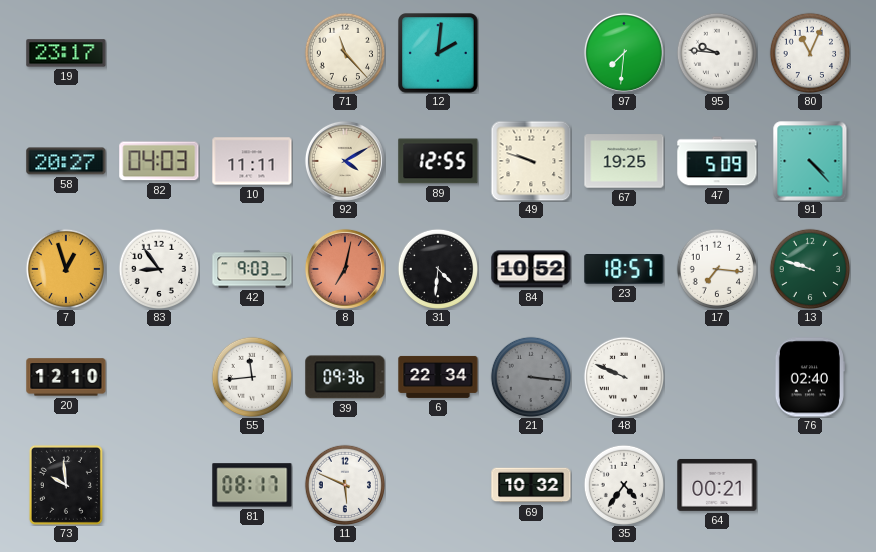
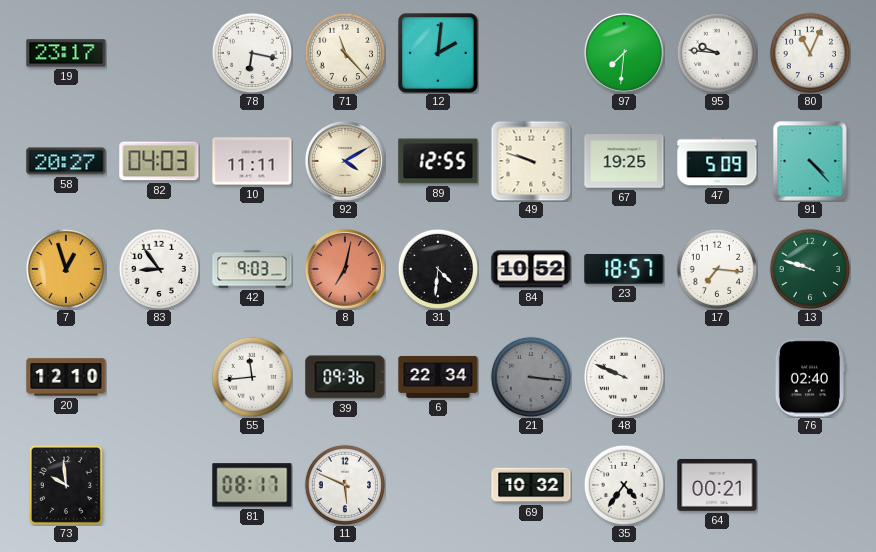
78: none -> 6:17
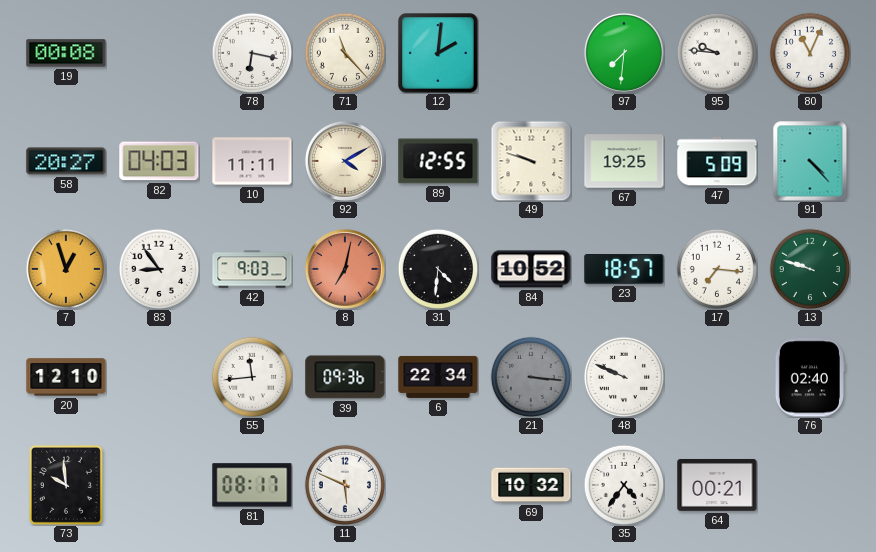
19: 23:17 -> 00:08
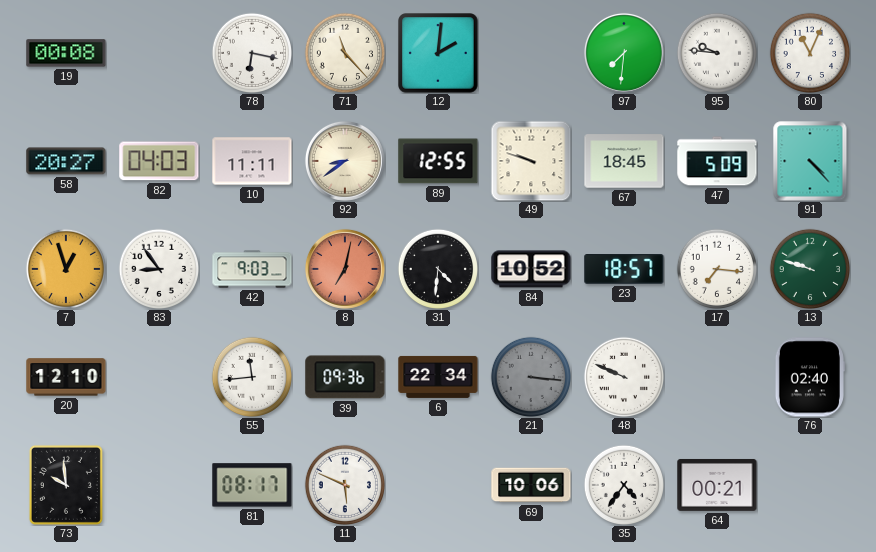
92: 4:10 -> 8:39
67: 19:25 -> 18:45
69: 10:32 -> 10:06
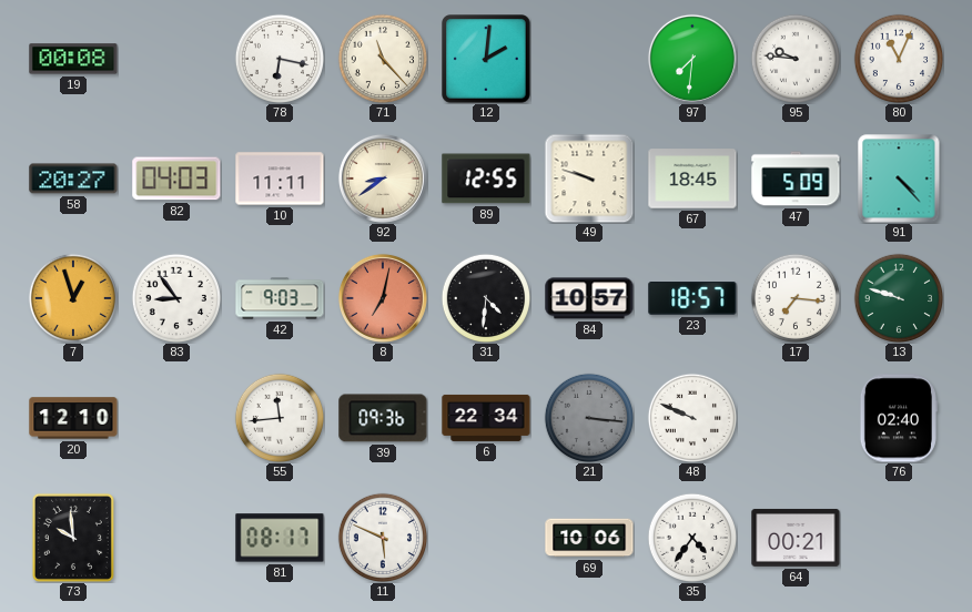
84: 10:52 -> 10:57
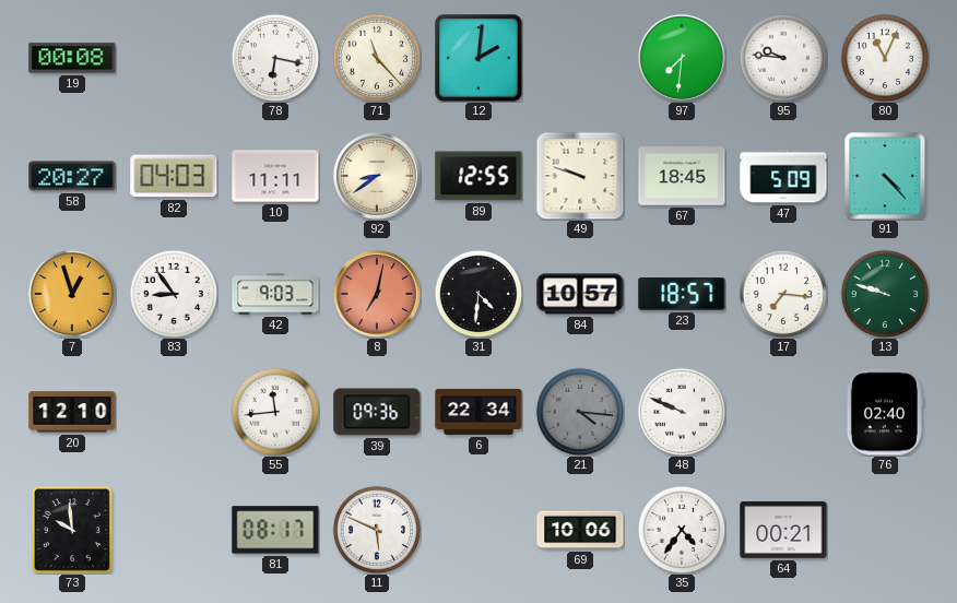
21: 3:16 -> 4:16
